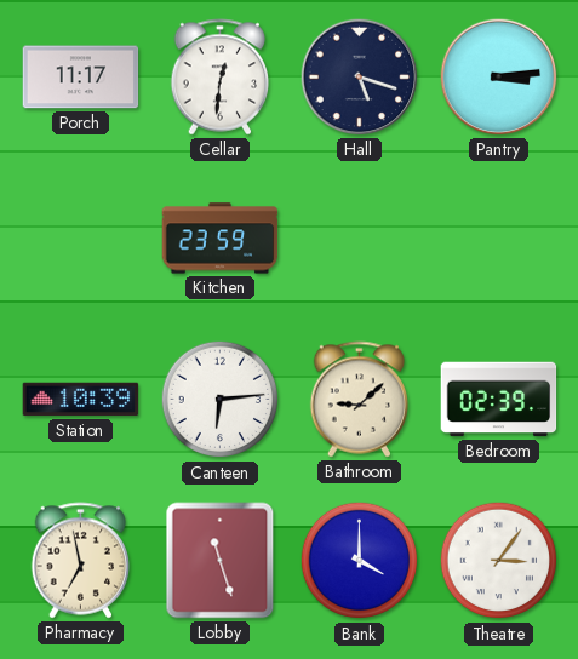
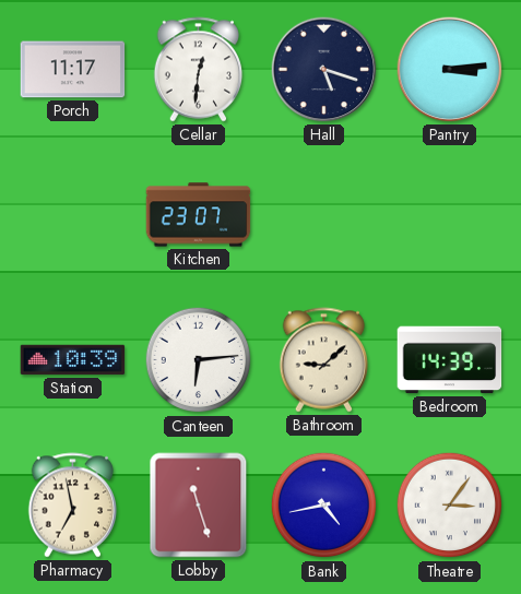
Kitchen: 23:59 -> 23:07
Bedroom: 02:39 -> 14:39
Bank: 4:00 -> 4:43
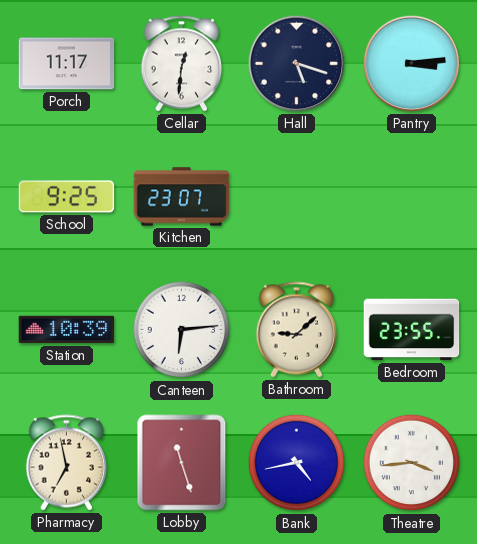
School: none -> 9:25
Bedroom: 14:39 -> 23:55
Theatre: 3:06 -> 3:44
